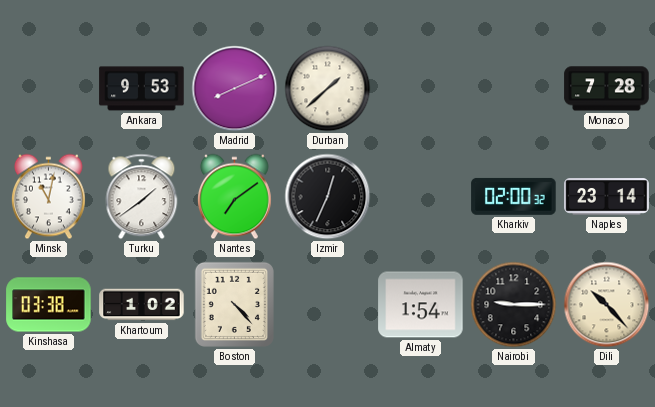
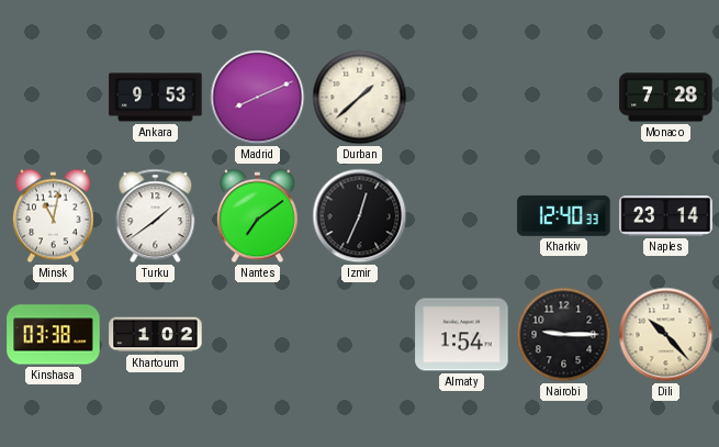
Kharkiv: 02:00 -> 12:40
Boston: 4:23 -> none
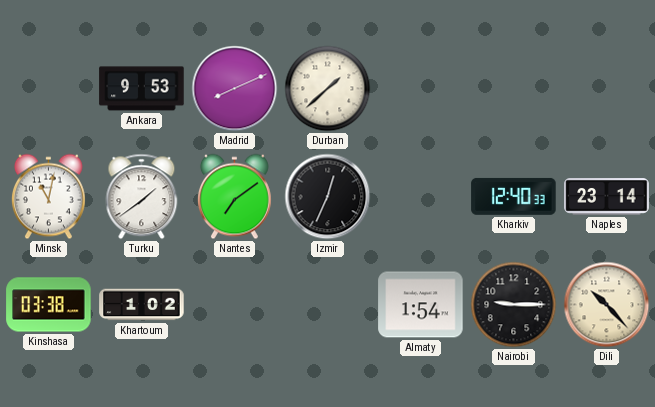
Monaco: 7:28 -> none
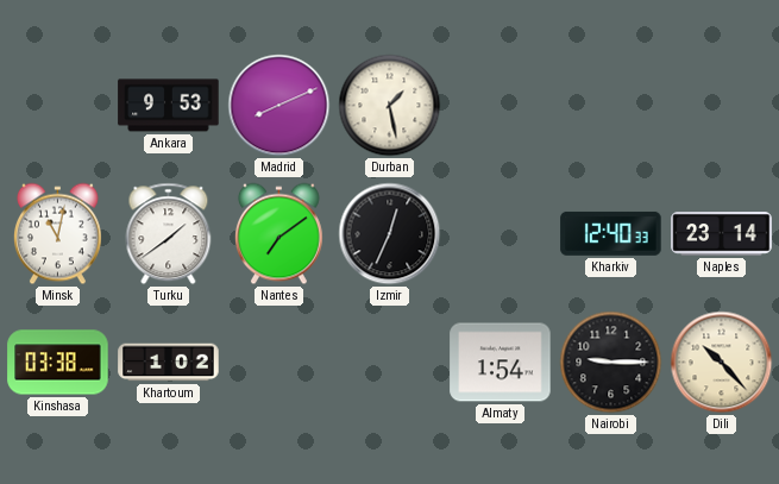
Durban: 1:38 -> 1:28
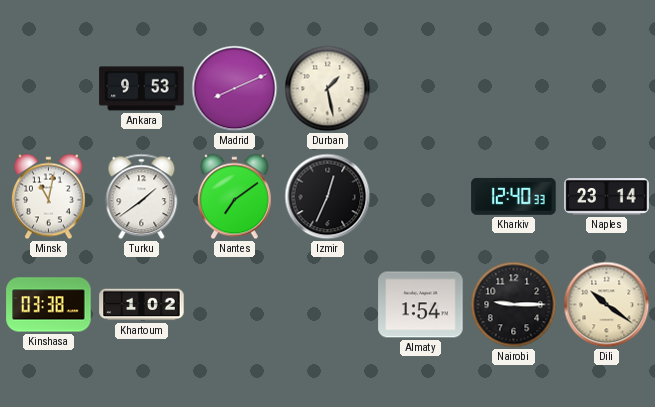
Dili: 10:23 -> 10:21
